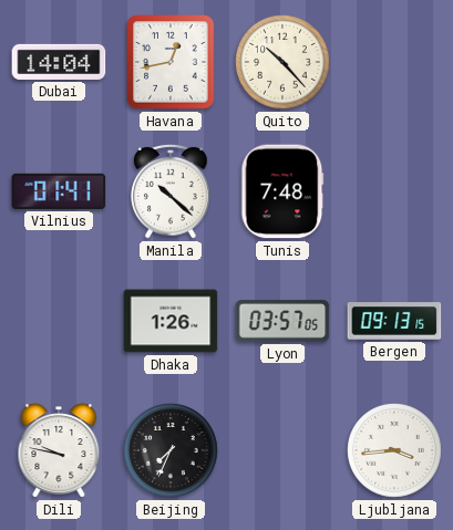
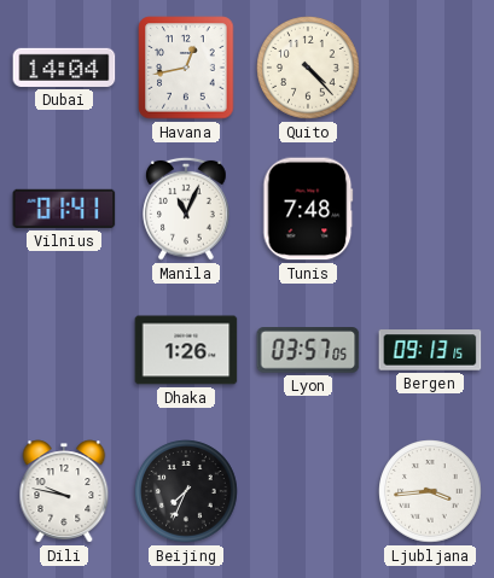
Quito: 10:23 -> 4:23
Manila: 10:22 -> 11:04
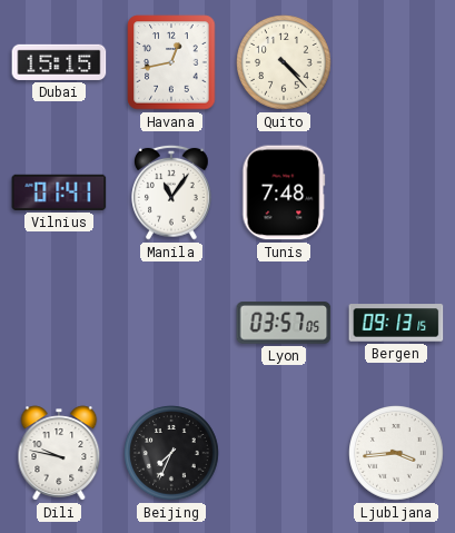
Dubai: 14:04 -> 15:15
Manila: 11:04 -> 11:06
Dhaka: 1:26 -> none
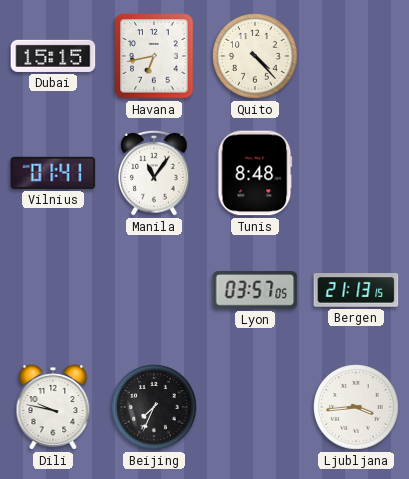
Havana: 12:43 -> 6:43
Tunis: 7:48 -> 8:48
Bergen: 09:13 -> 21:13
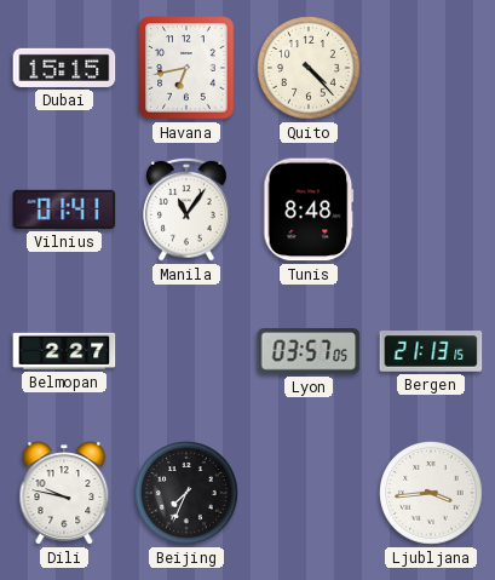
Belmopan: none -> 2:27
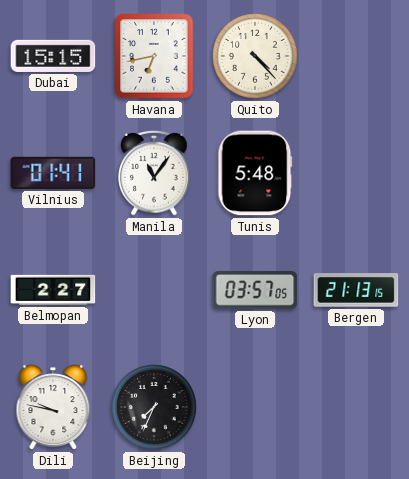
Tunis: 8:48 -> 5:48
Ljubljana: 3:44 -> none
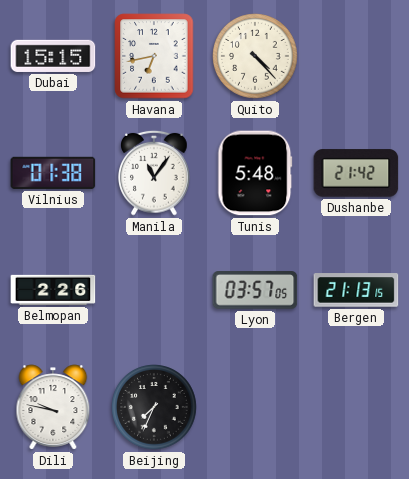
Vilnius: 01:41 -> 01:38
Dushanbe: none -> 21:42
Belmopan: 2:27 -> 2:26
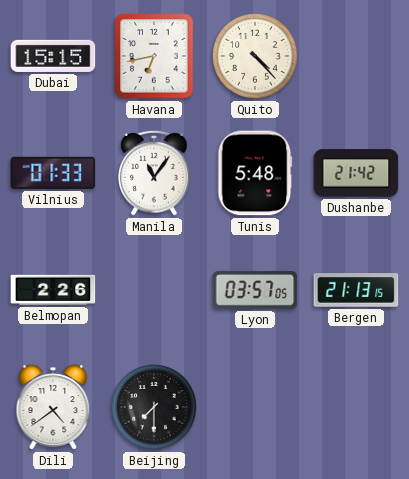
Vilnius: 01:38 -> 01:33
Dili: 9:47 -> 4:39
Beijing: 7:34 -> 7:30
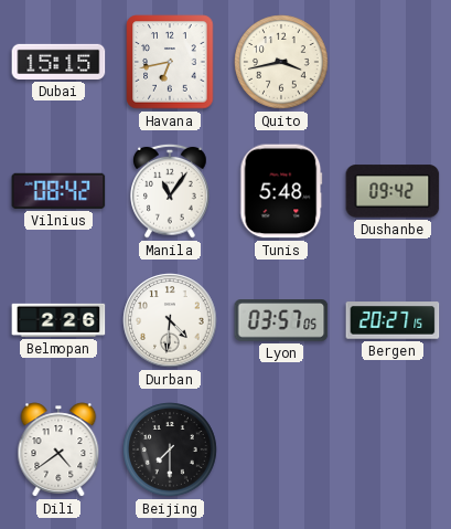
Quito: 4:23 -> 3:43
Vilnius: 01:33 -> 08:42
Dushanbe: 21:42 -> 09:42
Durban: none -> 4:31
Bergen: 21:13 -> 20:27
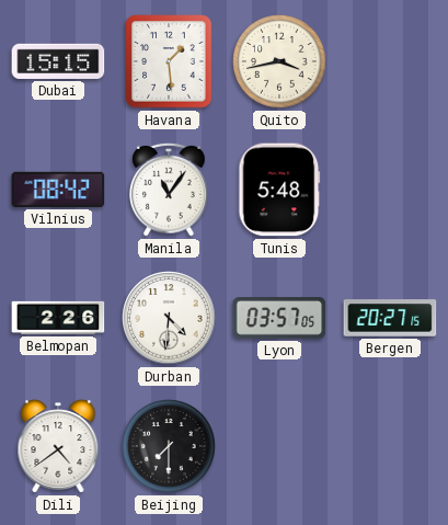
Havana: 6:43 -> 1:29
Dushanbe: 09:42 -> none
